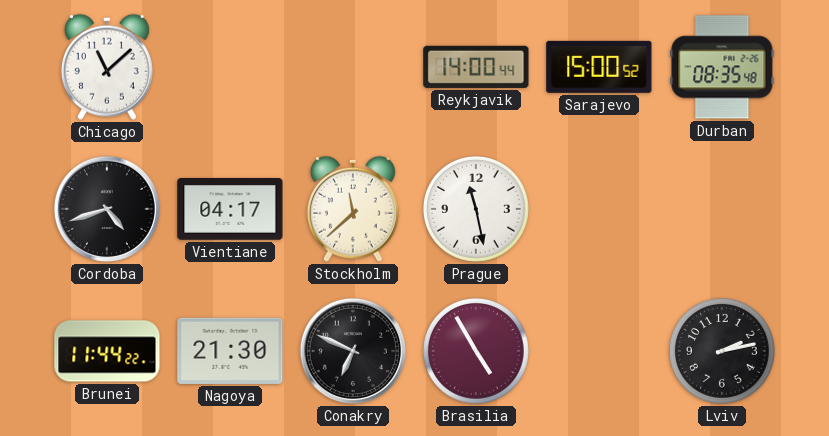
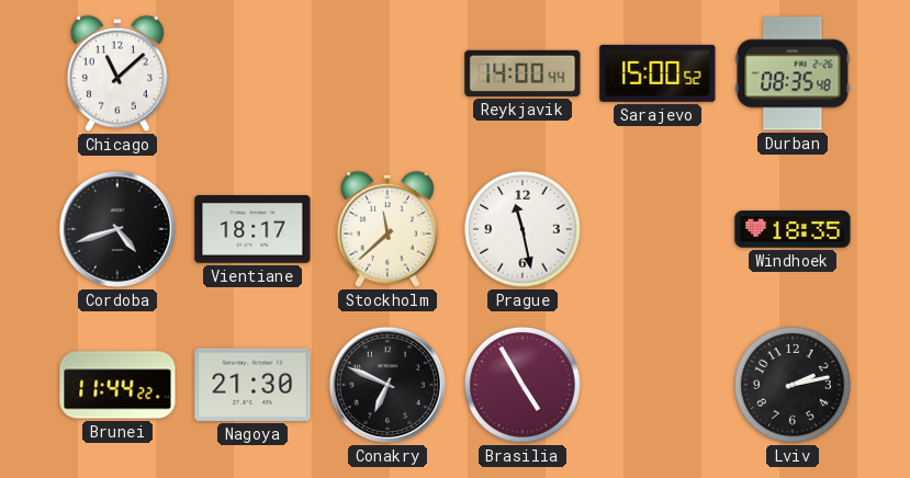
Vientiane: 04:17 -> 18:17
Windhoek: none -> 18:35
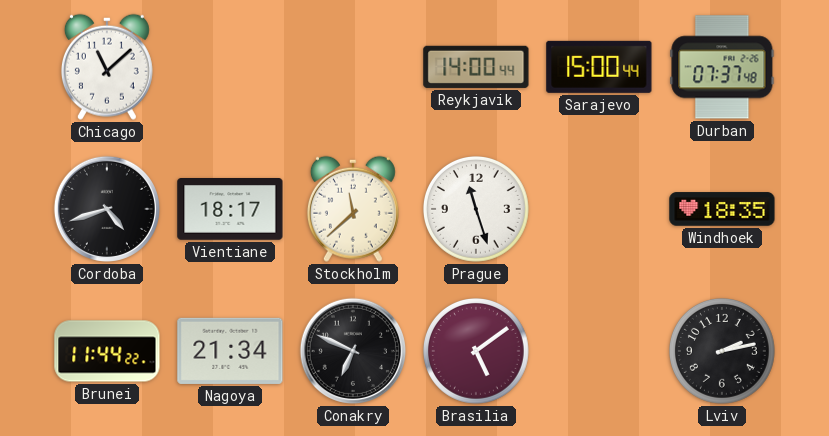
Sarajevo: 15:00:52 -> 15:00:44
Durban: 08:35 -> 07:37
Prague: 11:28 -> 11:27
Nagoya: 21:30 -> 21:34
Brasilia: 4:55 -> 5:09
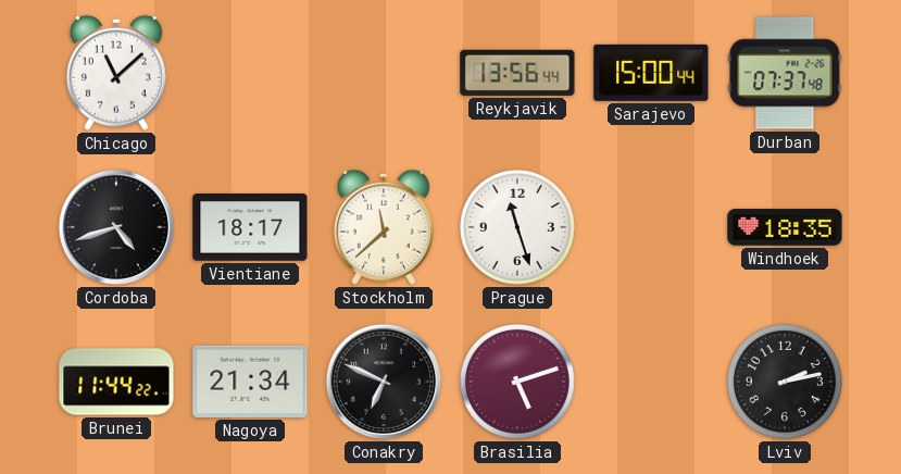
Reykjavik: 14:00 -> 13:56
Brasilia: 5:09 -> 5:12
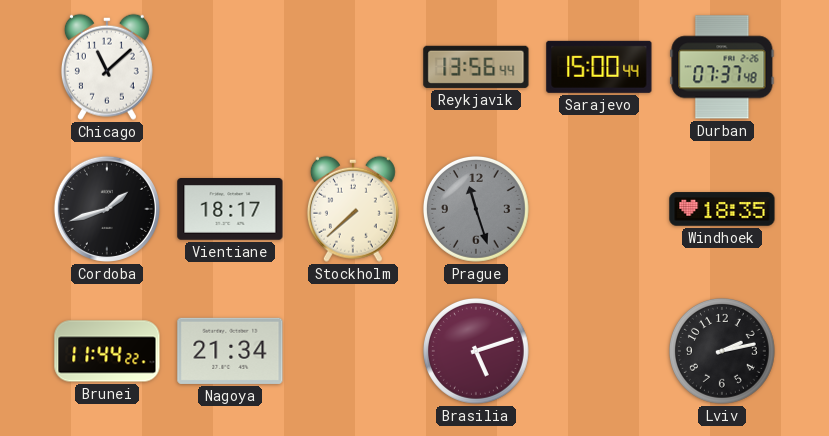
Cordoba: 4:42 -> 1:42
Stockholm: 11:38 -> 7:38
Prague dial: white -> grey
Conakry: 6:49 -> none
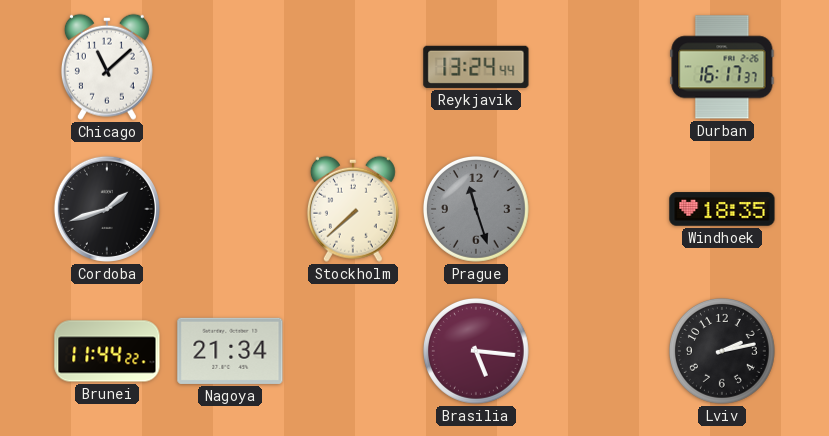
Reykjavik: 13:56 -> 13:24
Sarajevo: 15:00 -> none
Durban: 07:37 -> 16:17
Vientiane: 18:17 -> none
Brasilia: 5:12 -> 5:16
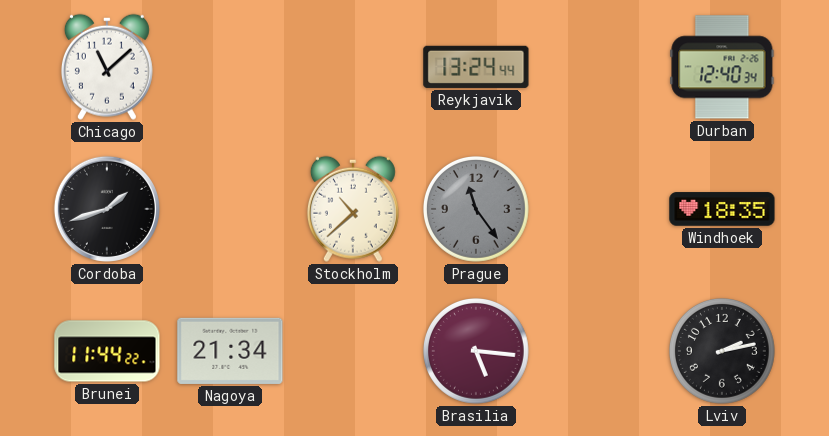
Durban: 16:17 -> 12:40
Stockholm: 7:38 -> 10:38
Prague: 11:27 -> 11:24
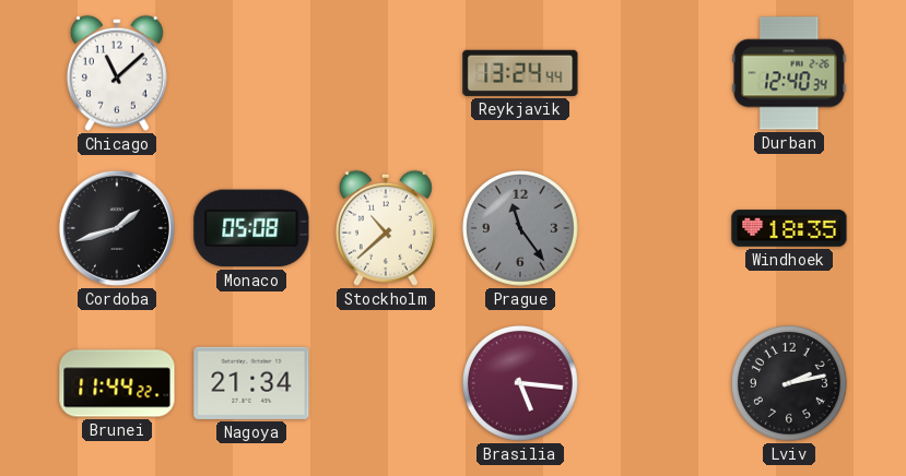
Monaco: none -> 05:08
